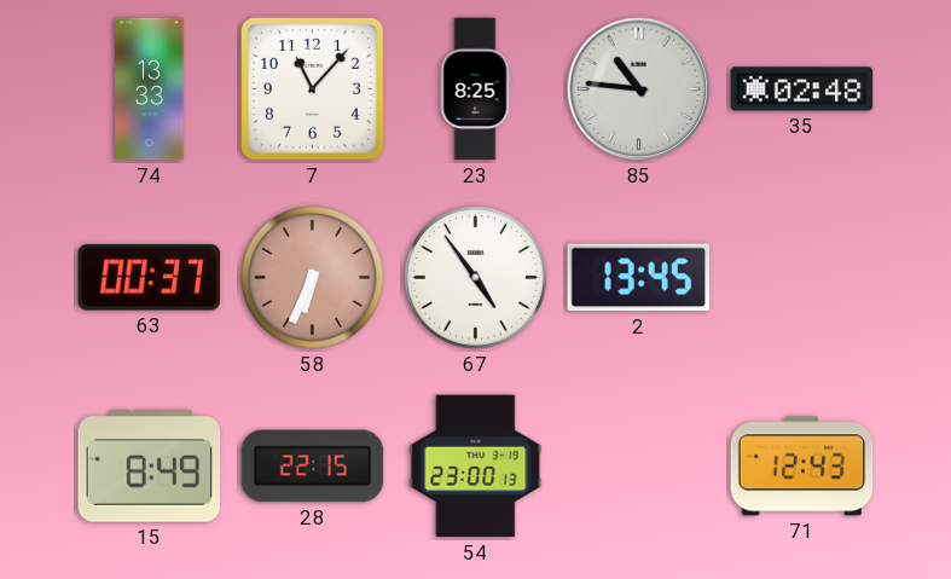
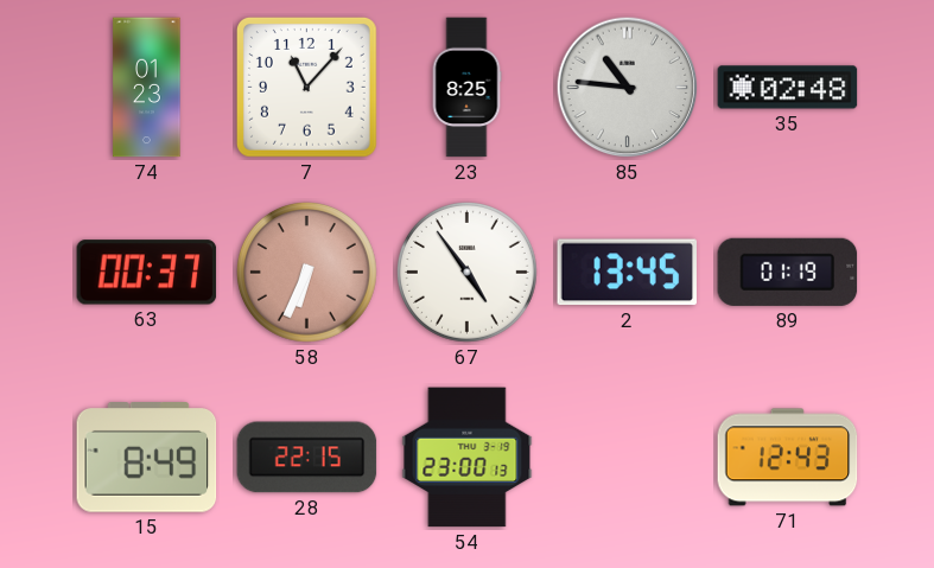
74: 13:33 -> 01:23
89: none -> 01:19
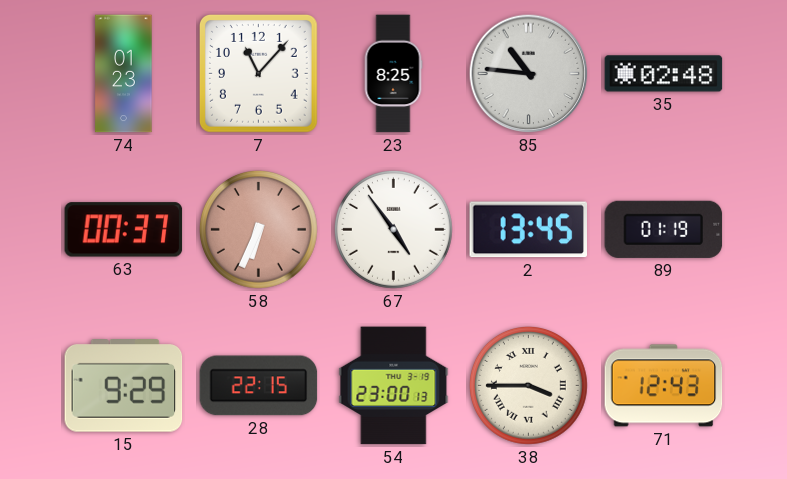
15: 8:49 -> 9:29
38: none -> 3:45
